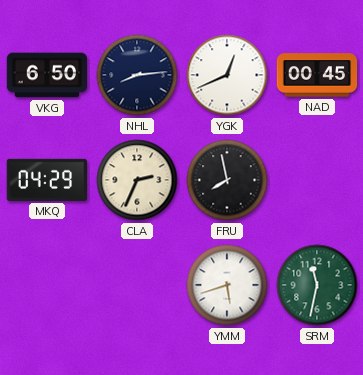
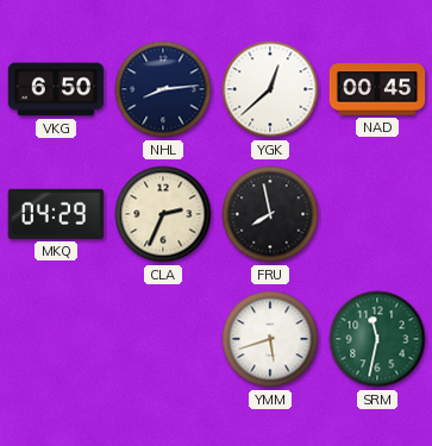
YGK: 12:41 -> 12:38
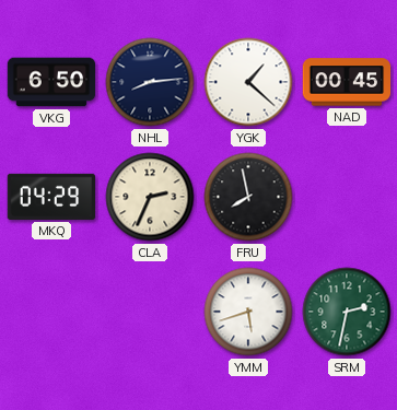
YGK: 12:38 -> 1:22
SRM: 11:32 -> 2:32
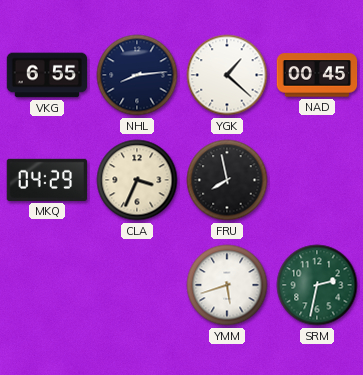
VKG: 6:50 -> 6:55
CLA: 2:34 -> 3:34
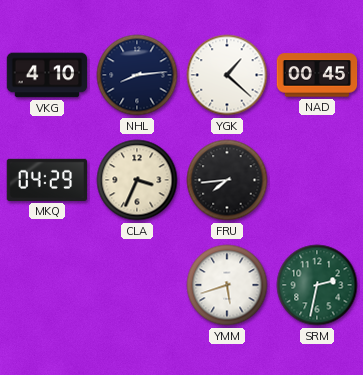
VKG: 6:55 -> 4:10
FRU: 7:58 -> 7:44
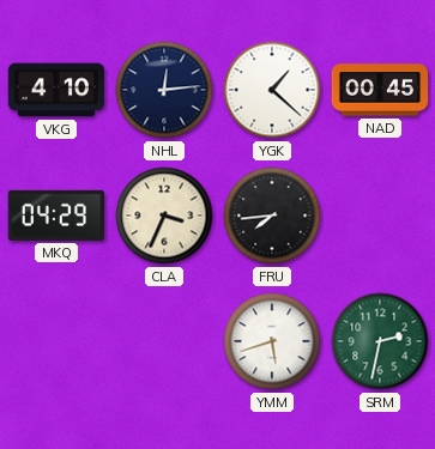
NHL: 8:14 -> 12:14
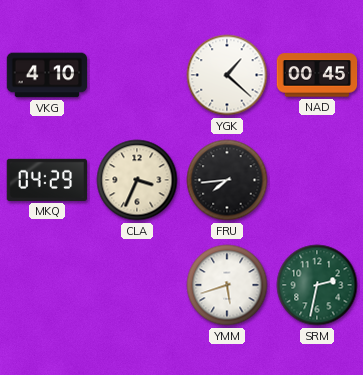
NHL: 12:14 -> none
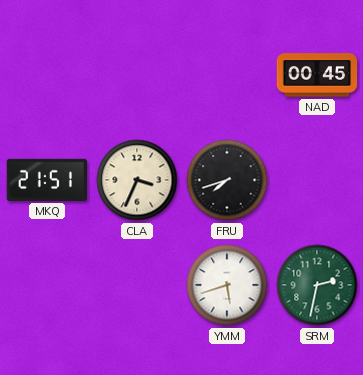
VKG: 4:10 -> none
YGK: 1:22 -> none
MKQ: 04:29 -> 21:51
FRU: 7:44 -> 7:42
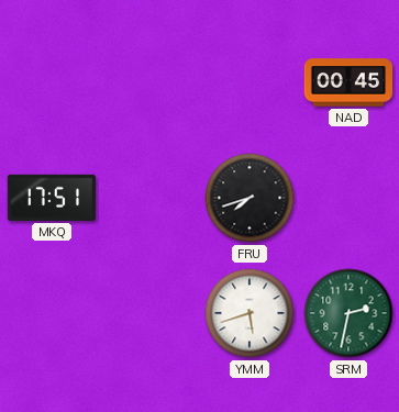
MKQ: 21:51 -> 17:51
CLA: 3:34 -> none
